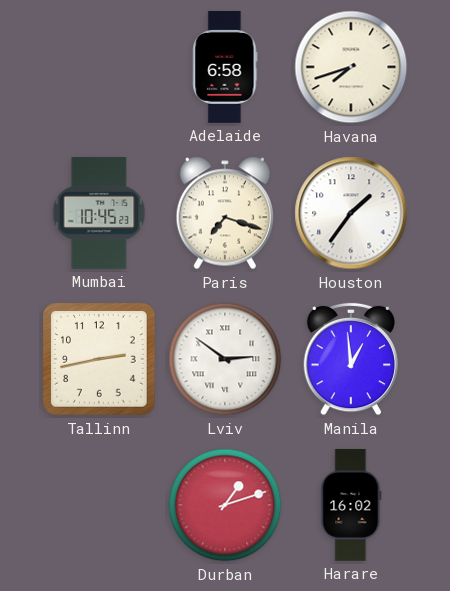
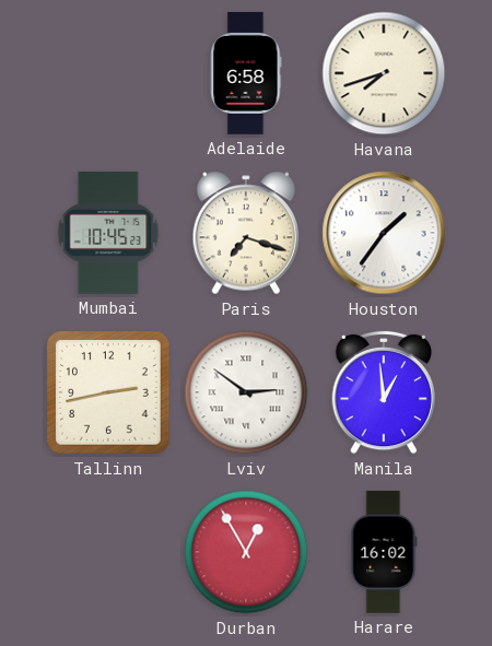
Durban: 1:12 -> 12:55
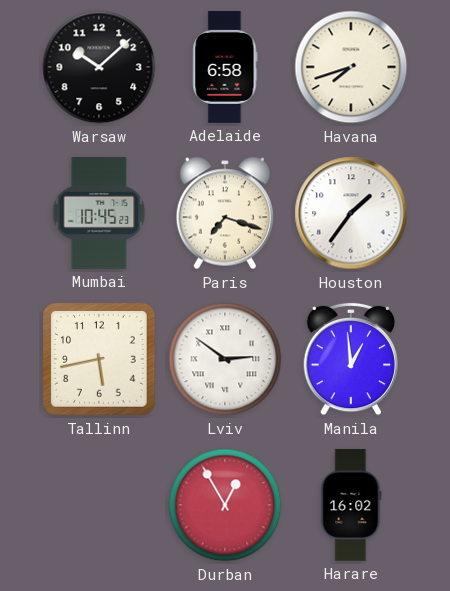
Warsaw: none -> 10:08
Tallinn: 2:43 -> 5:43
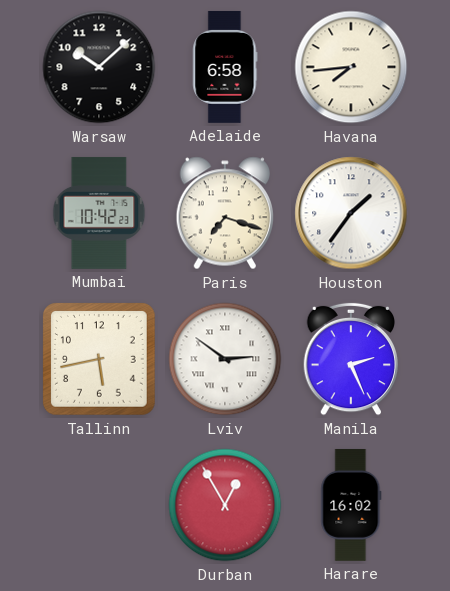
Havana: 7:42 -> 7:44
Mumbai: 10:45 -> 10:42
Manila: 12:59 -> 2:26
